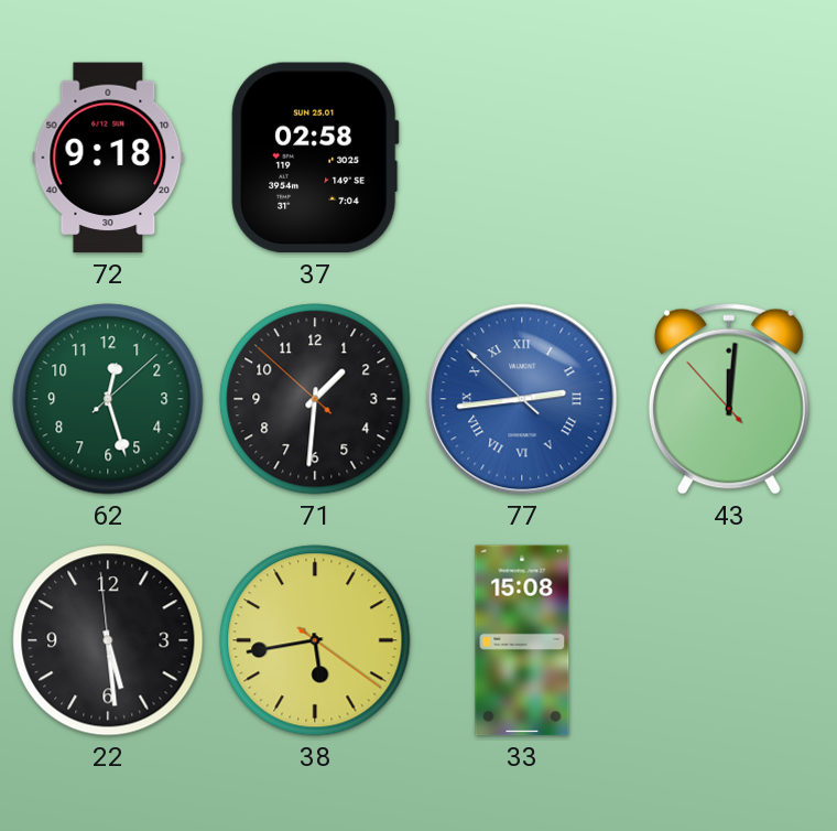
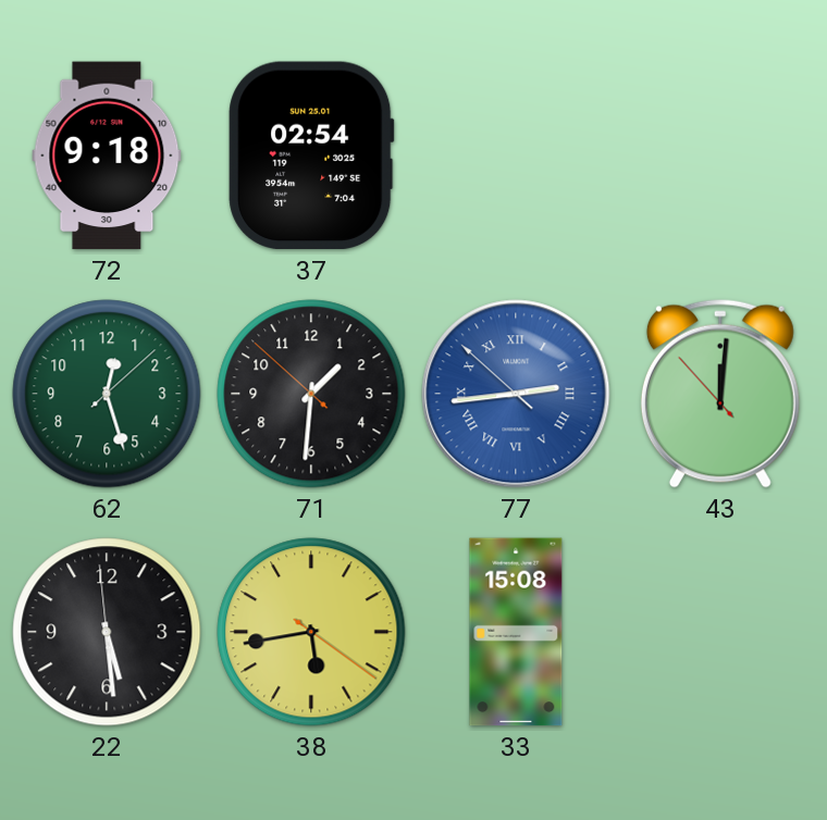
37: 02:58 -> 02:54
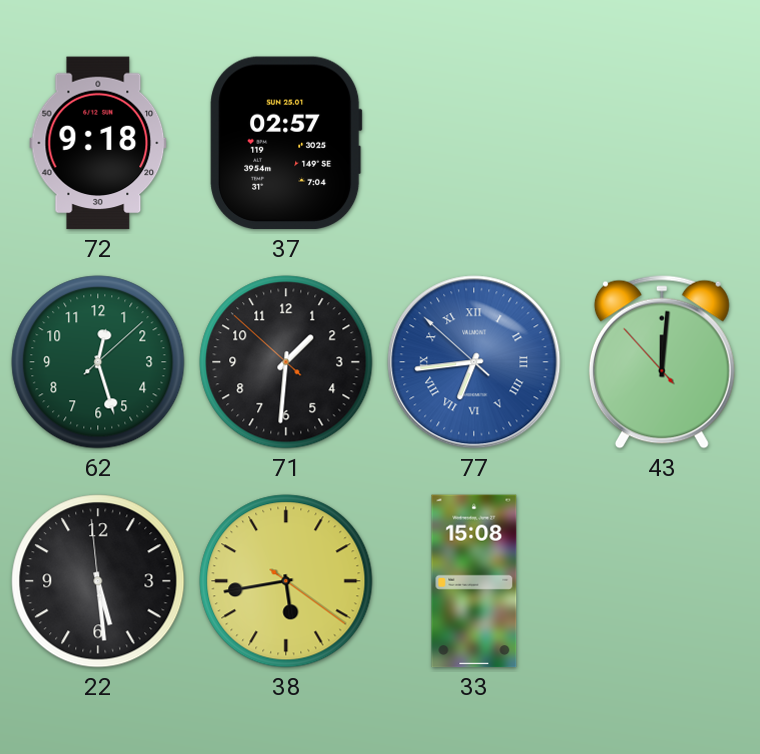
37: 02:54 -> 02:57
77: 2:43 -> 6:43
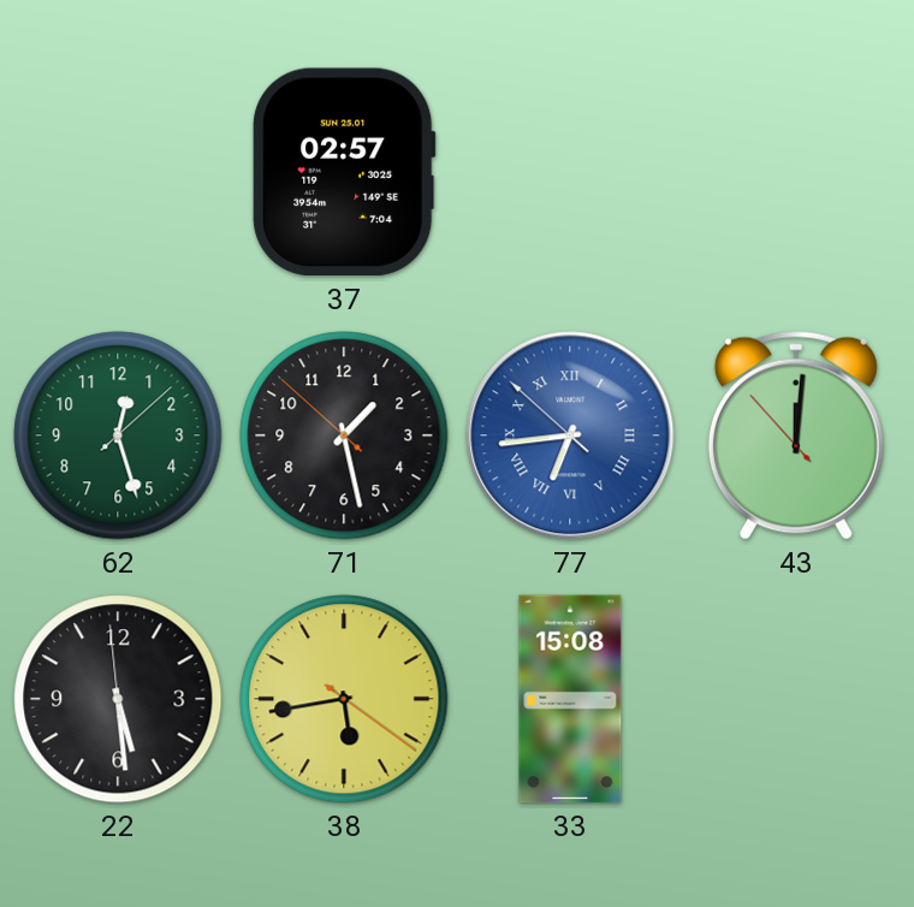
72: 9:18 -> none
71: 1:30 -> 1:27
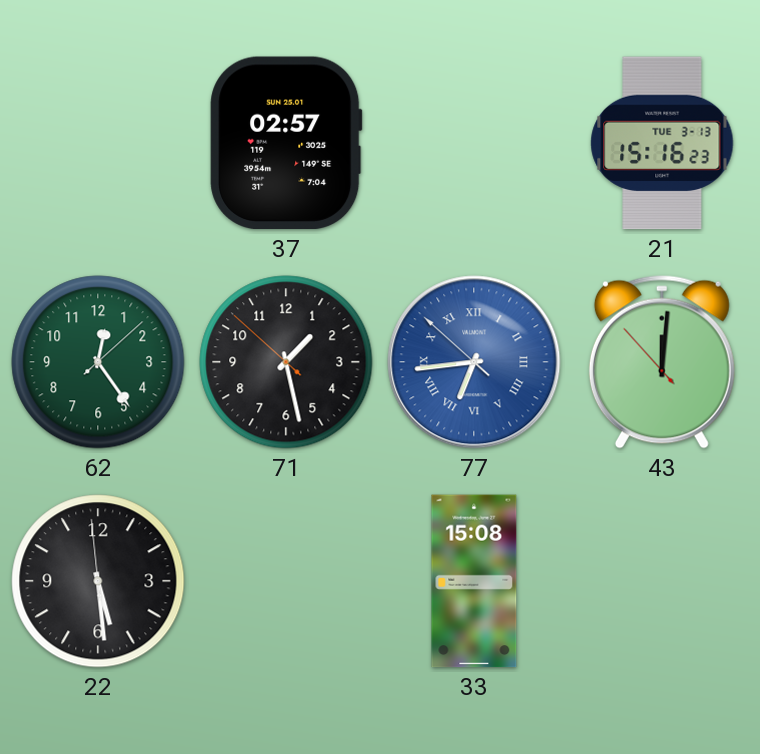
21: none -> 15:16
62: 12:27 -> 12:24
38: 5:43 -> none
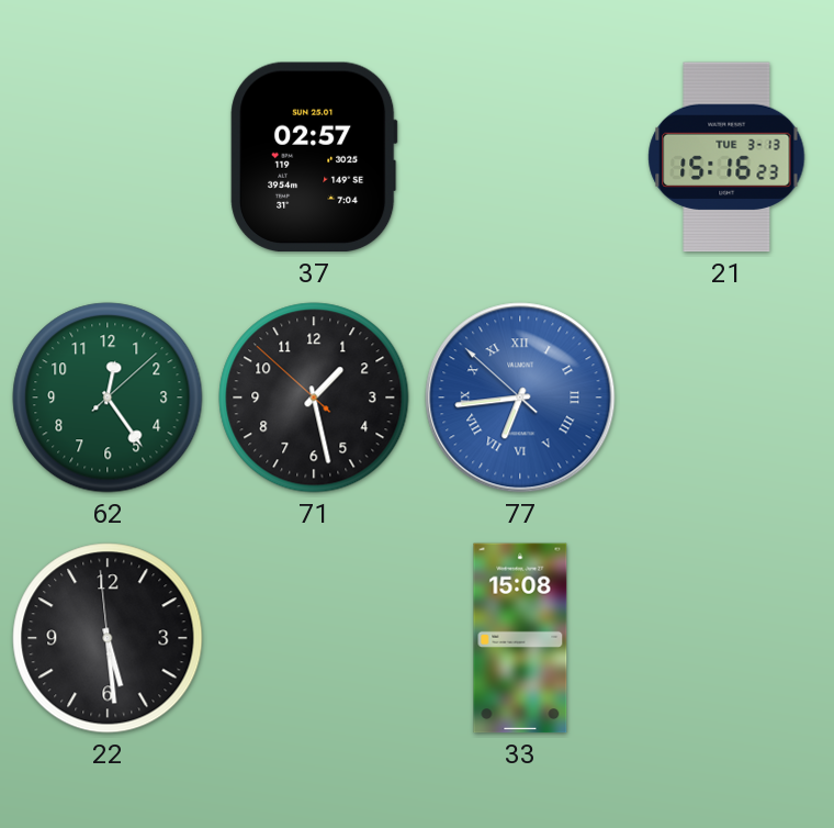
43: 12:00 -> none
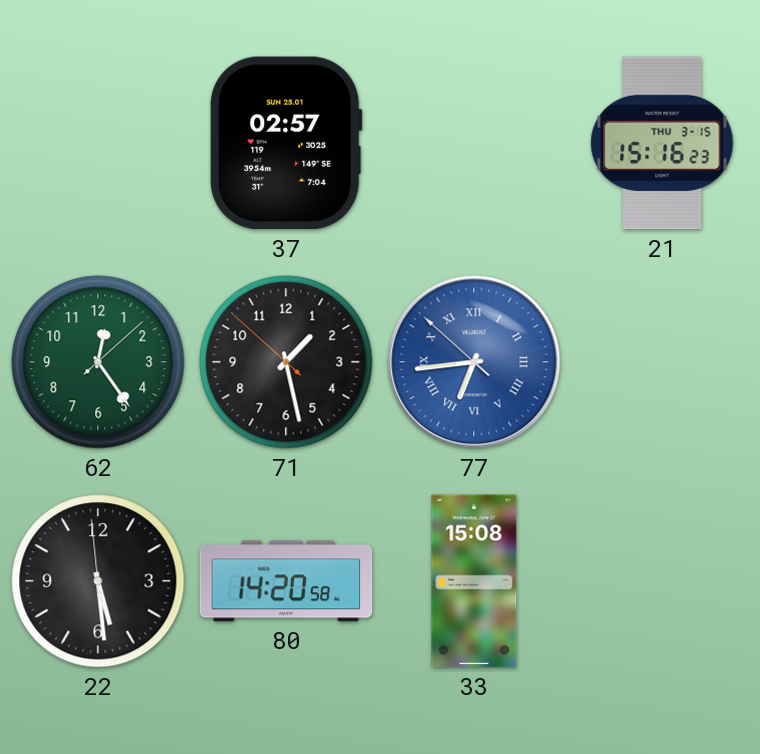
21 date: TUE 3-13 -> THU 3-15
80: none -> 14:20
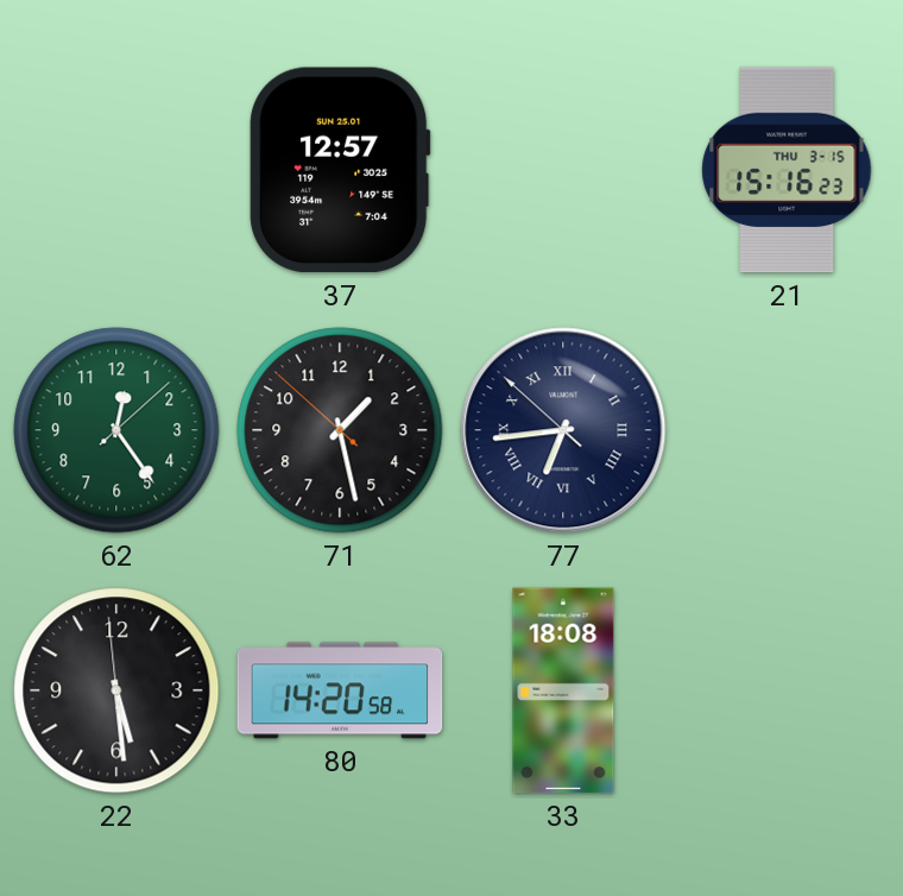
37: 02:57 -> 12:57
77 dial: blue -> navy
33: 15:08 -> 18:08
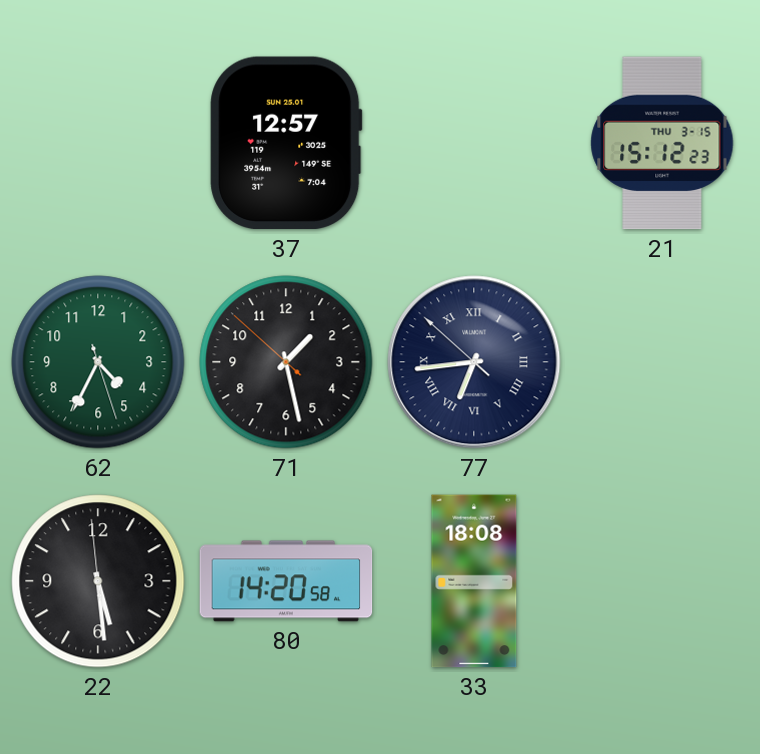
21: 15:16 -> 15:12
62: 12:24 -> 4:34
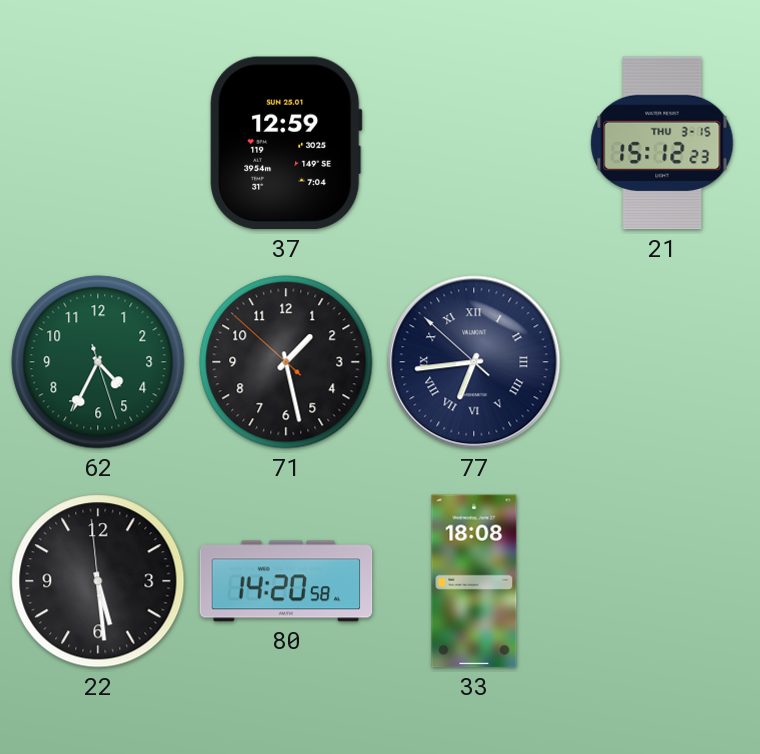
37: 12:57 -> 12:59
